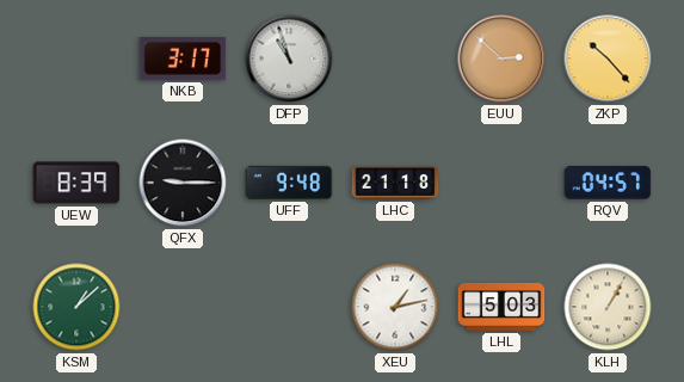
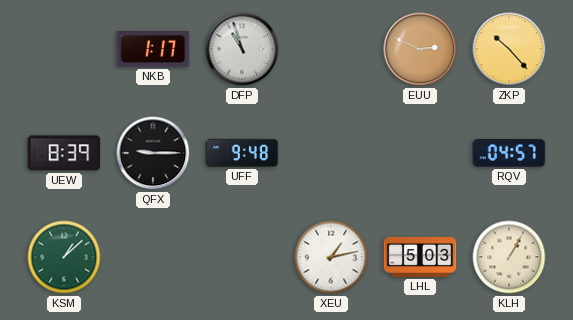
NKB: 3:17 -> 1:17
EUU: 2:52 -> 2:49
LHC: 21:18 -> none
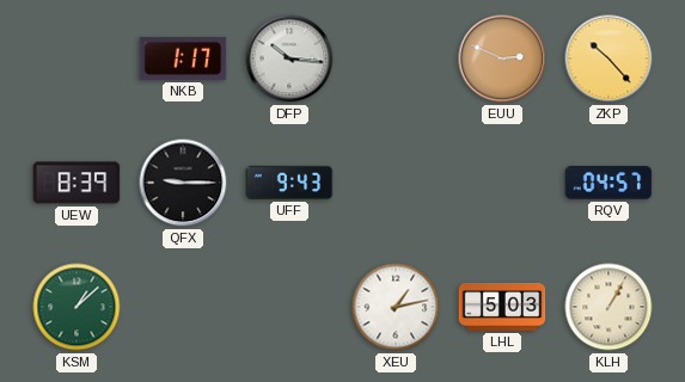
DFP: 10:57 -> 10:16
UFF: 9:48 -> 9:43
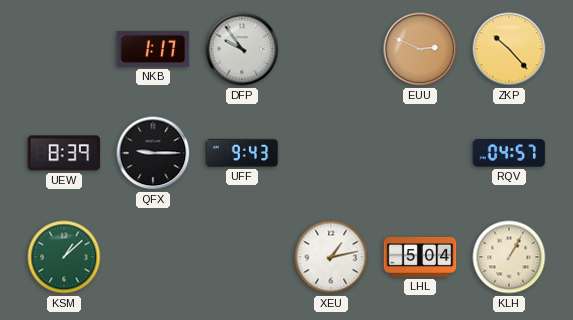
DFP: 10:16 -> 9:54
LHL: 5:03 -> 5:04
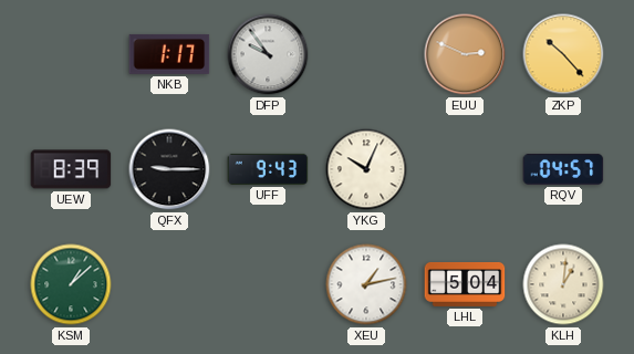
YKG: none -> 10:04
KLH: 1:05 -> 1:01
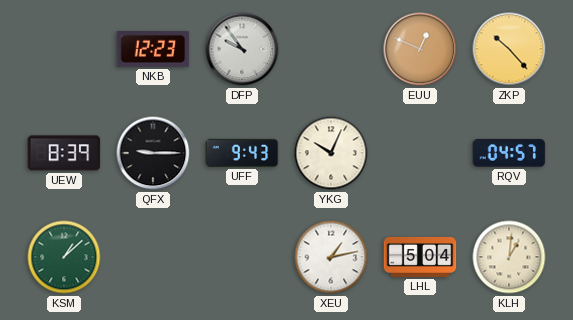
NKB: 1:17 -> 12:23
EUU: 2:49 -> 12:49
